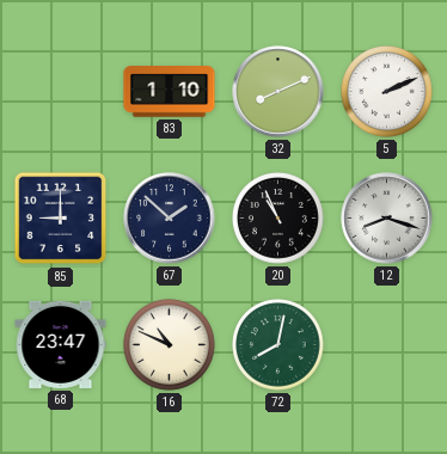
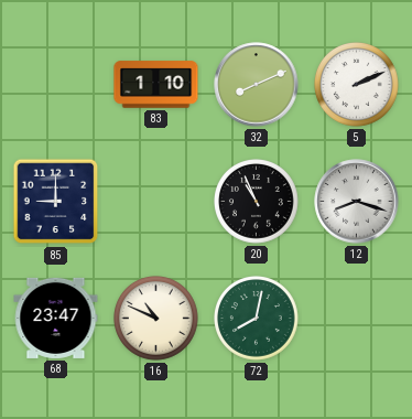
67: 1:52 -> none
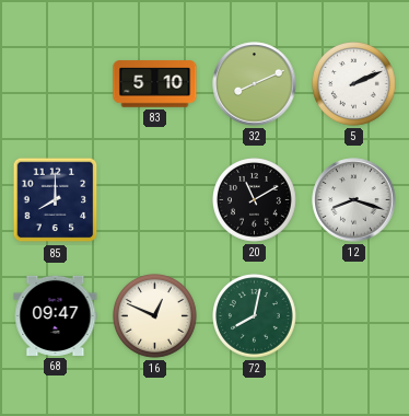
83: 1:10 -> 5:10
85: 9:00 -> 8:00
20: 10:56 -> 11:10
68: 23:47 -> 09:47
16: 10:49 -> 12:49
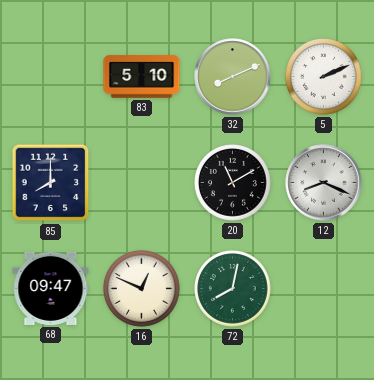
12: 8:18 -> 8:19
